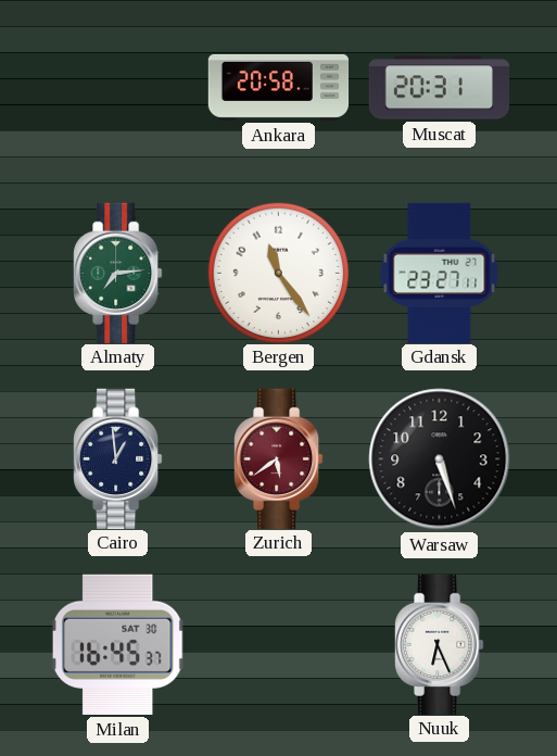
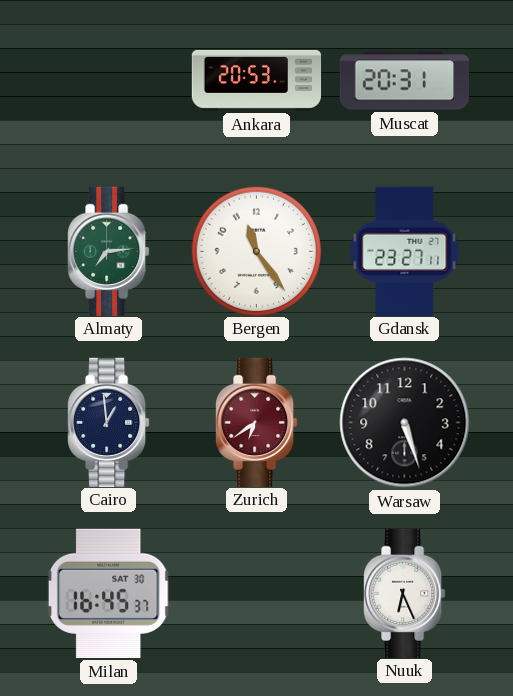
Ankara: 20:58 -> 20:53
Zurich: 5:39 -> 6:39
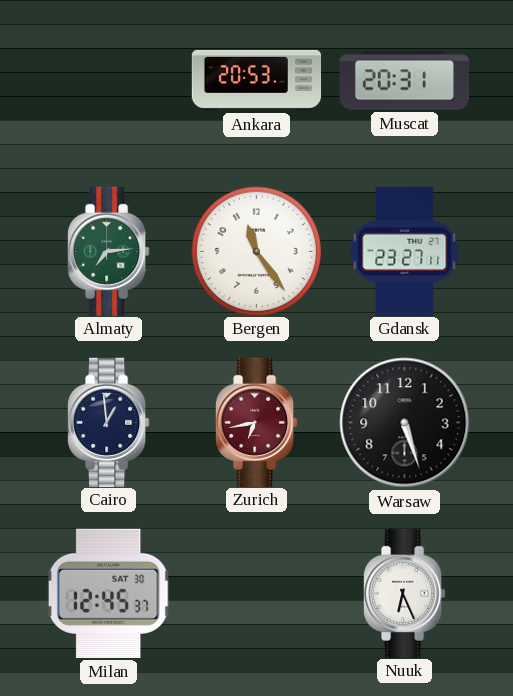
Zurich: 6:39 -> 6:43
Milan: 16:45 -> 12:45
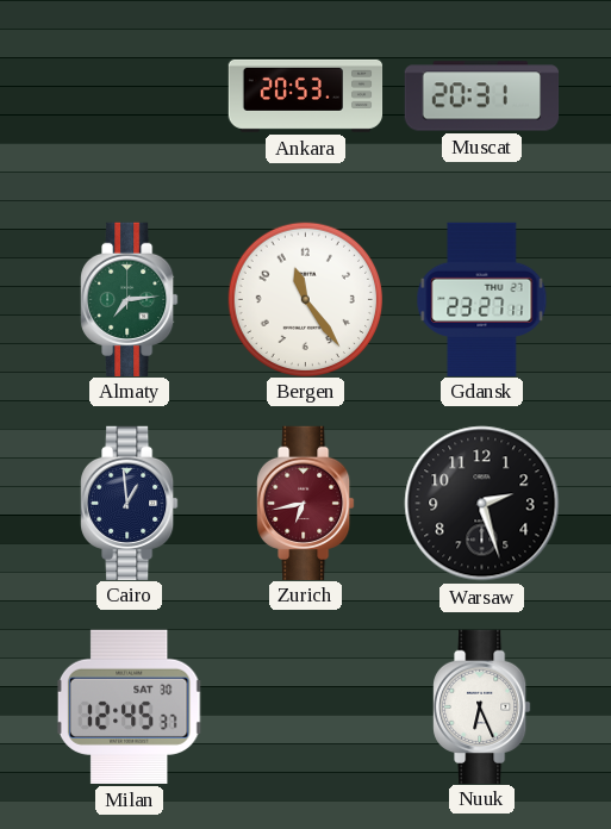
Warsaw: 5:27 -> 2:27
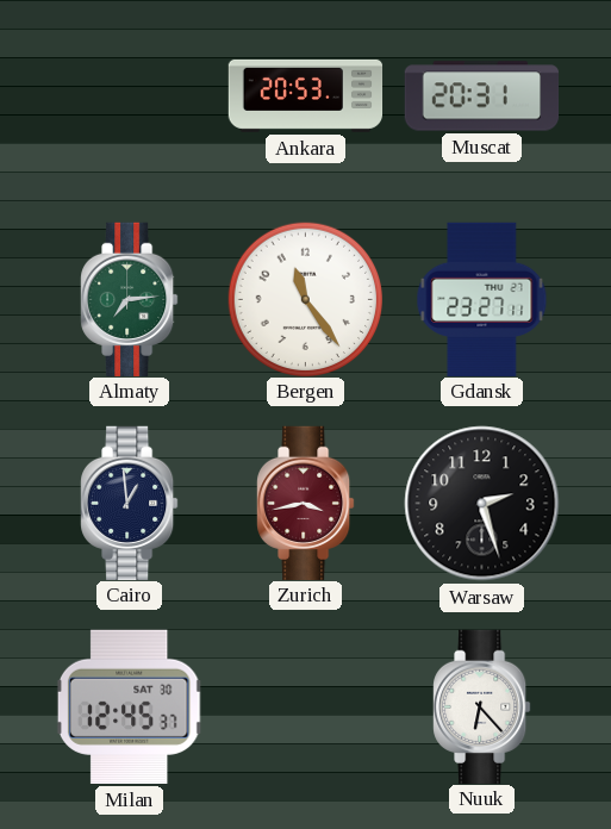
Zurich: 6:43 -> 3:43
Nuuk: 6:26 -> 6:23
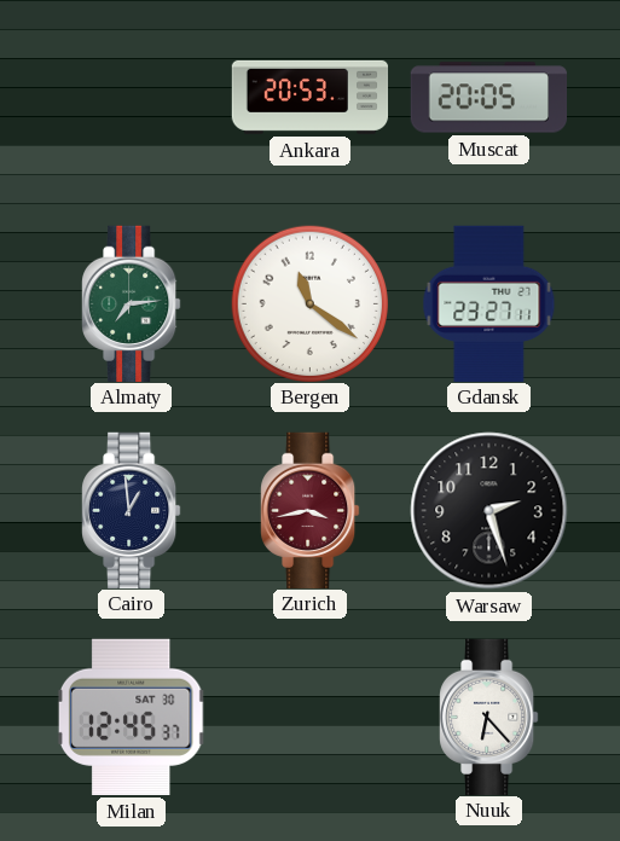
Muscat: 20:31 -> 20:05
Bergen: 11:24 -> 11:21
